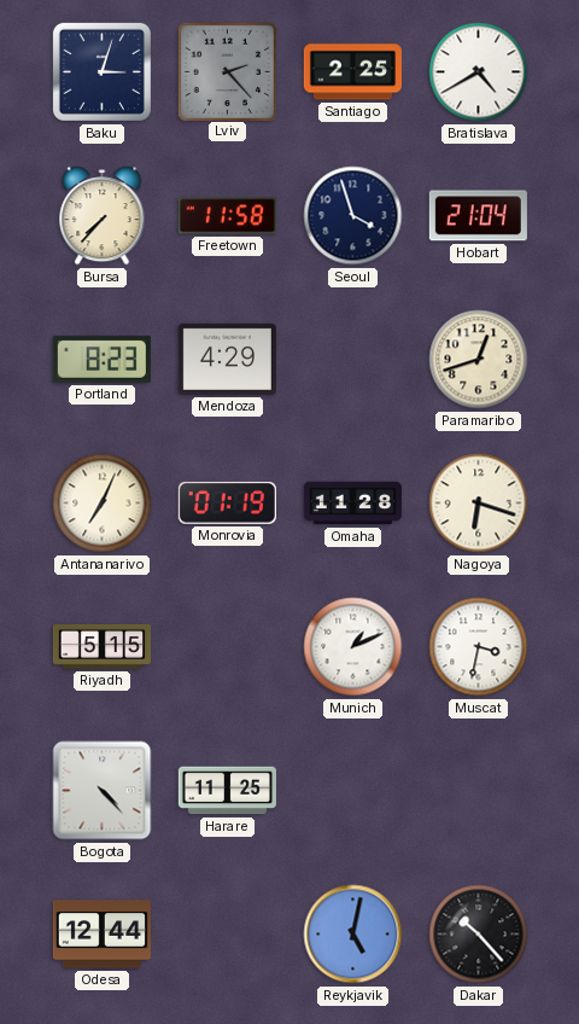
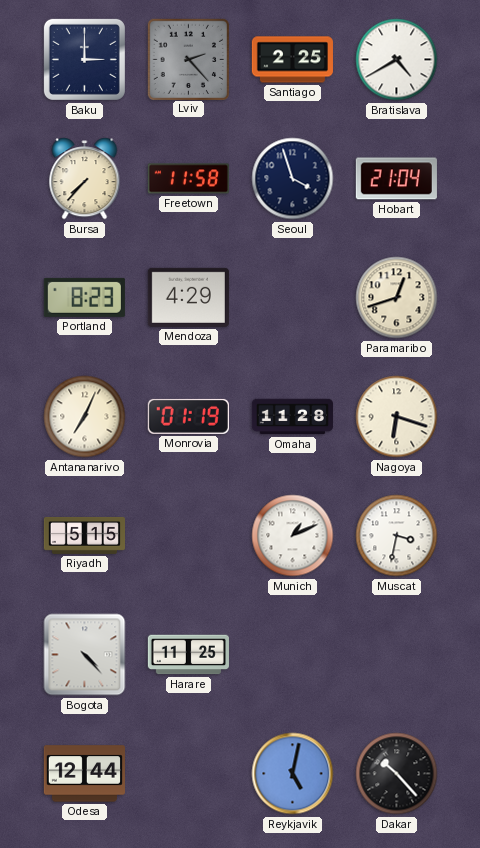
Baku: 3:03 -> 3:00
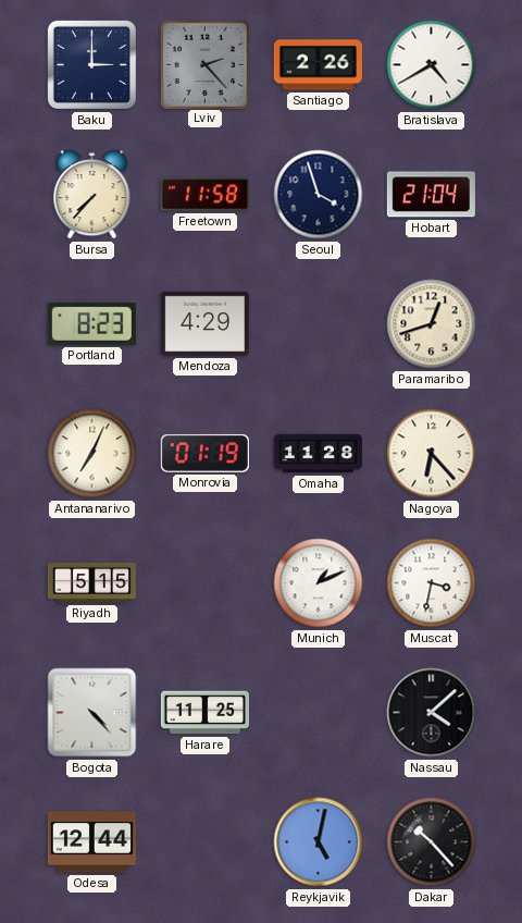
Santiago: 2:25 -> 2:26
Nagoya: 6:18 -> 6:23
Nassau: none -> 4:08
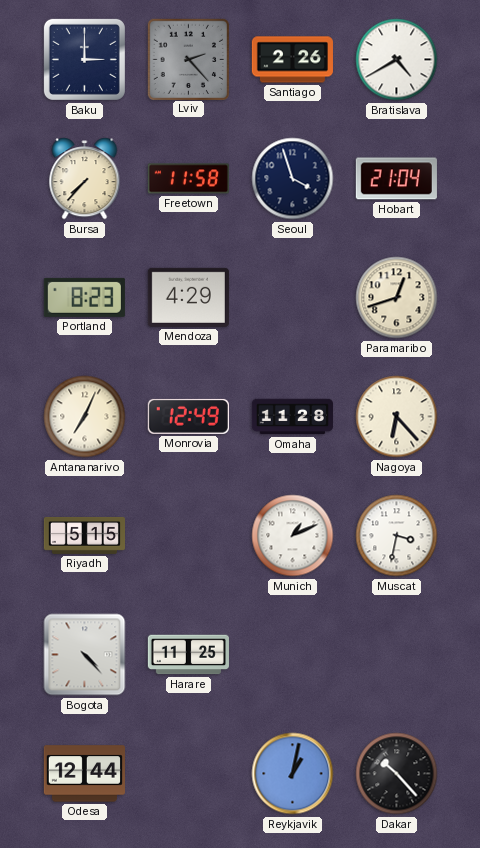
Monrovia: 01:19 -> 12:49
Nassau: 4:08 -> none
Reykjavik: 5:02 -> 1:02
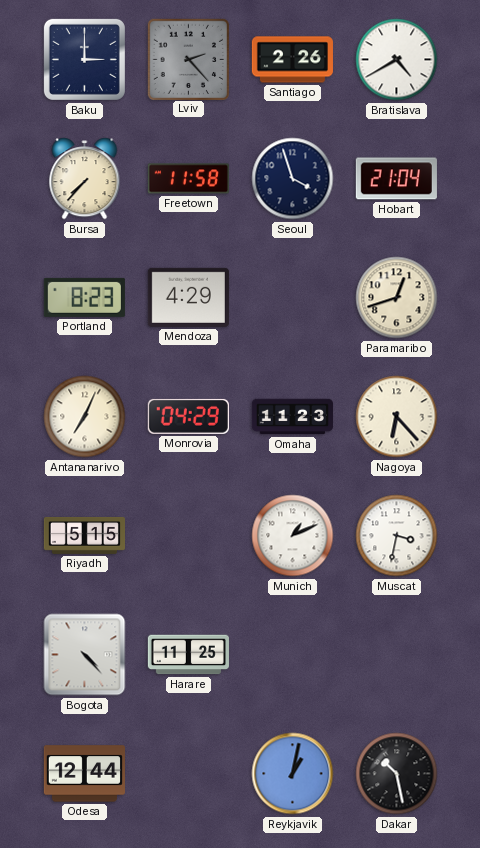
Monrovia: 12:49 -> 04:29
Omaha: 11:28 -> 11:23
Dakar: 10:23 -> 10:28
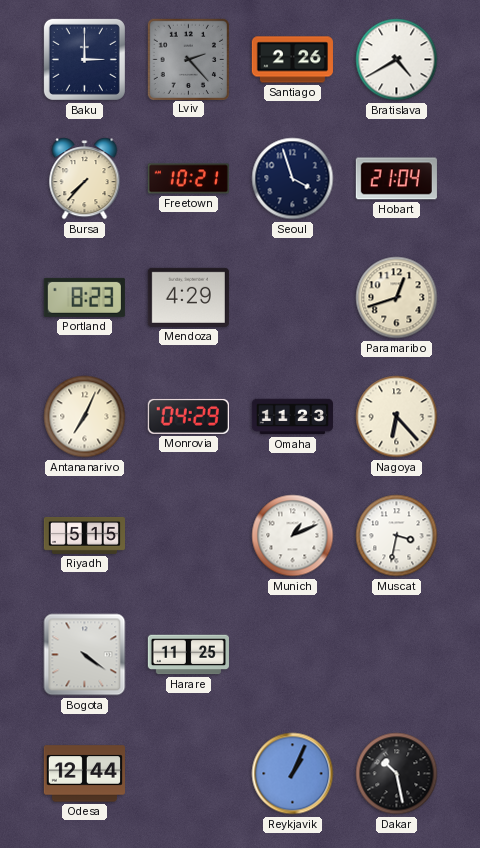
Freetown: 11:58 -> 10:21
Bogota: 4:23 -> 4:21
Reykjavik: 1:02 -> 1:04
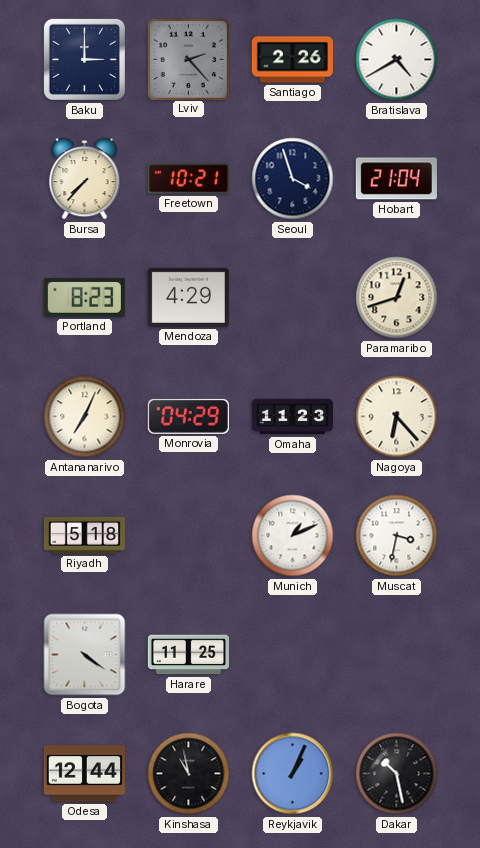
Riyadh: 5:15 -> 5:18
Kinshasa: none -> 10:58
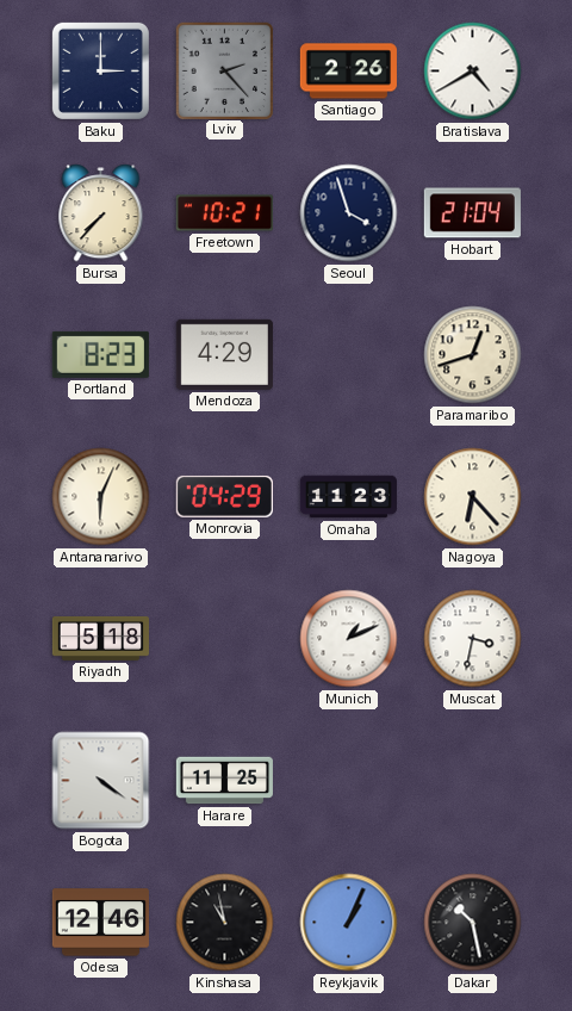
Antananarivo: 7:04 -> 6:04
Odesa: 12:44 -> 12:46
